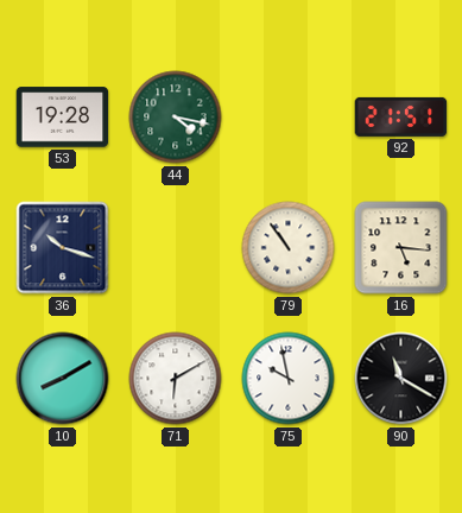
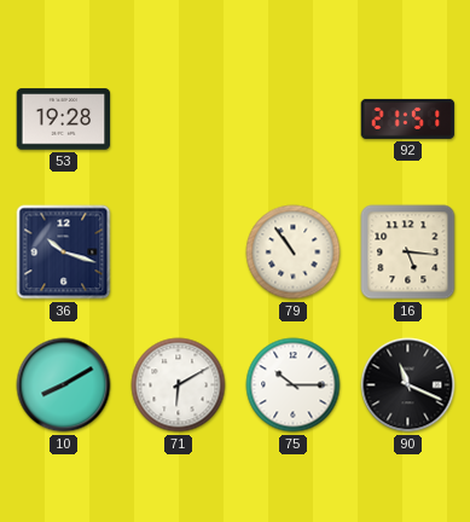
44: 4:17 -> none
75: 9:58 -> 10:15
90: 11:20 -> 11:19
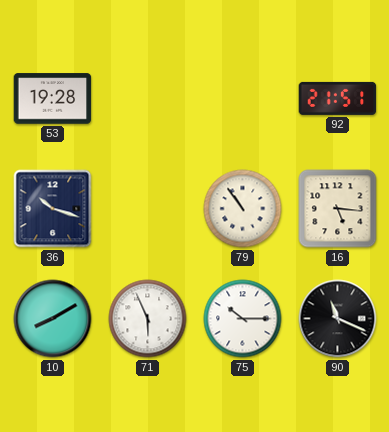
71: 6:10 -> 5:56
